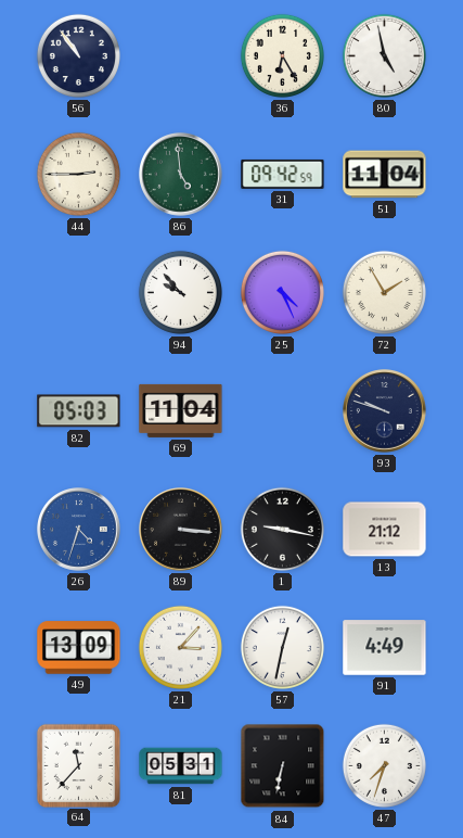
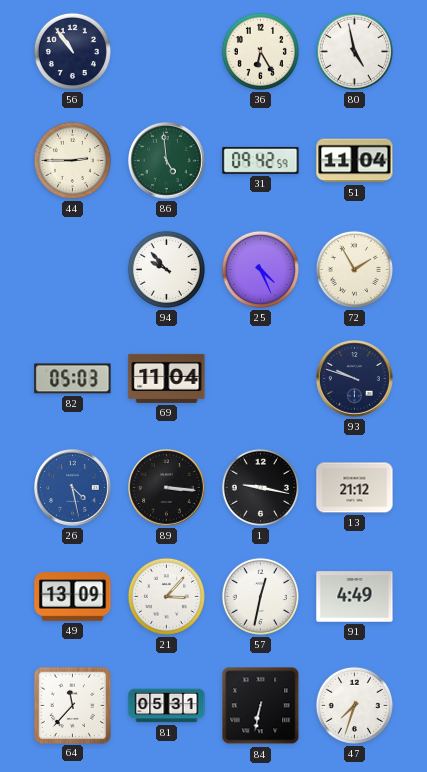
26: 4:33 -> 4:28
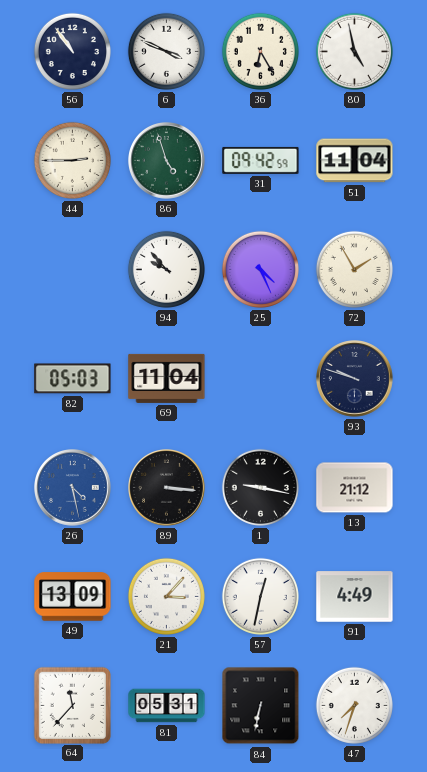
6: none -> 3:49
86: 4:59 -> 4:57
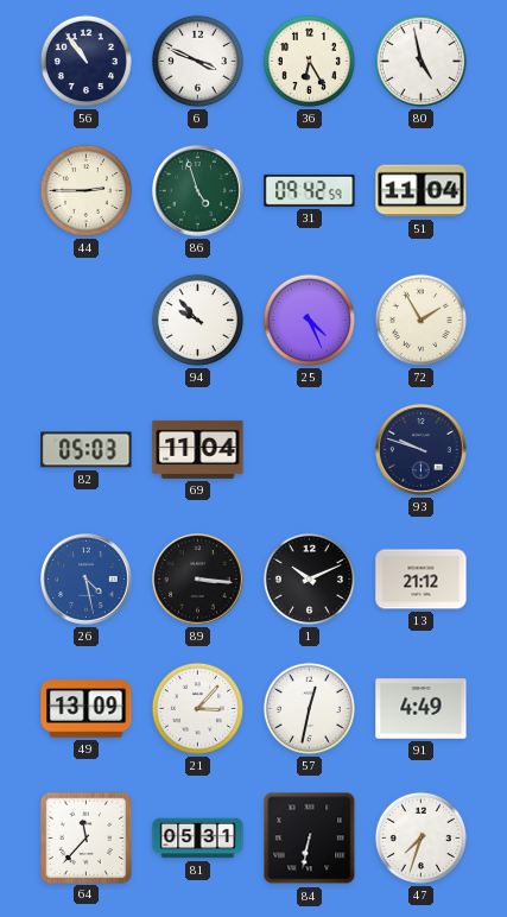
1: 9:17 -> 10:11
